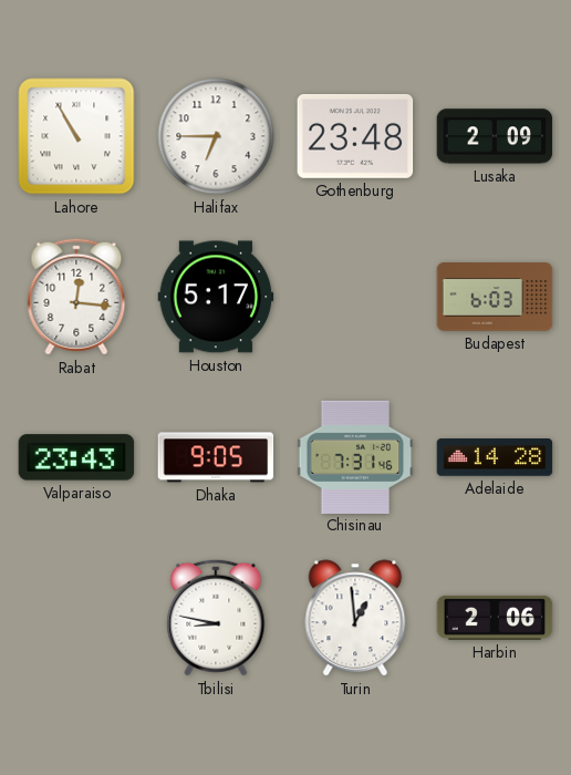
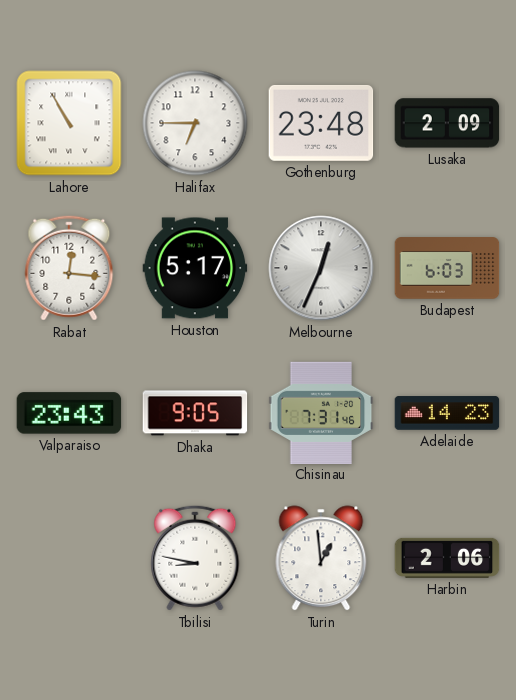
Melbourne: none -> 12:34
Adelaide: 14:28 -> 14:23
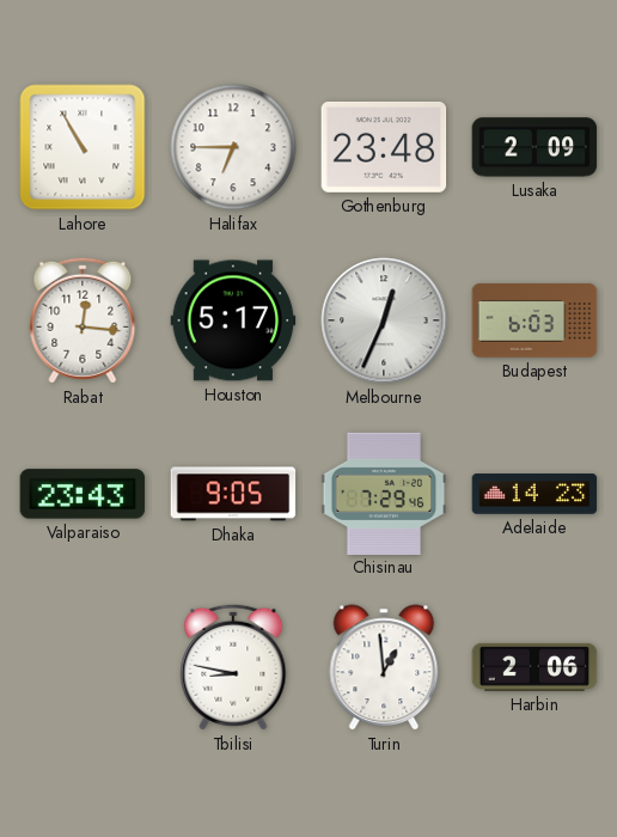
Chisinau: 7:31 -> 7:29
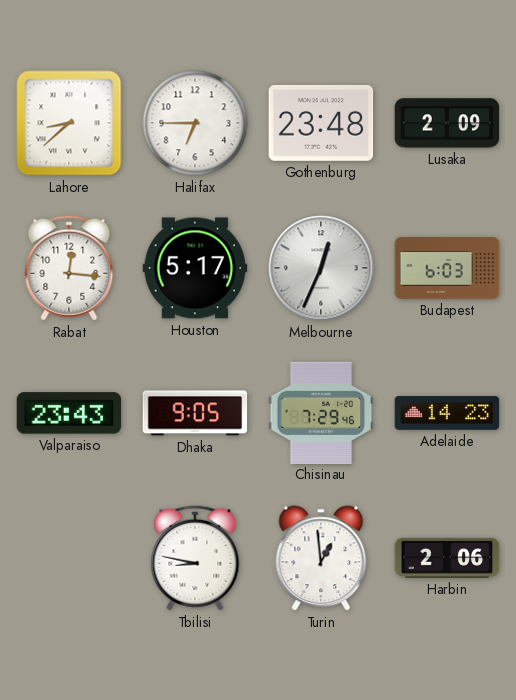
Lahore: 10:55 -> 8:38
